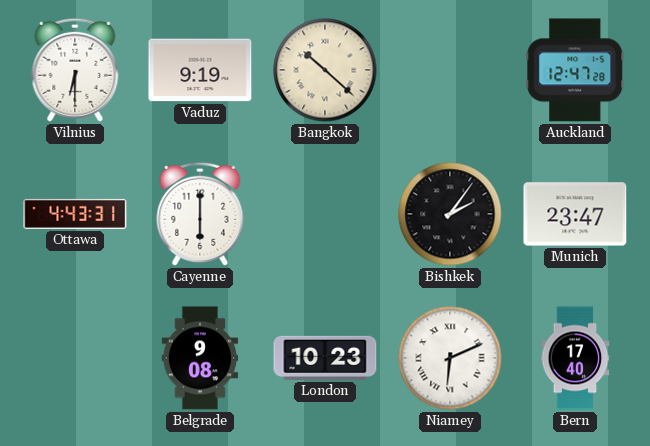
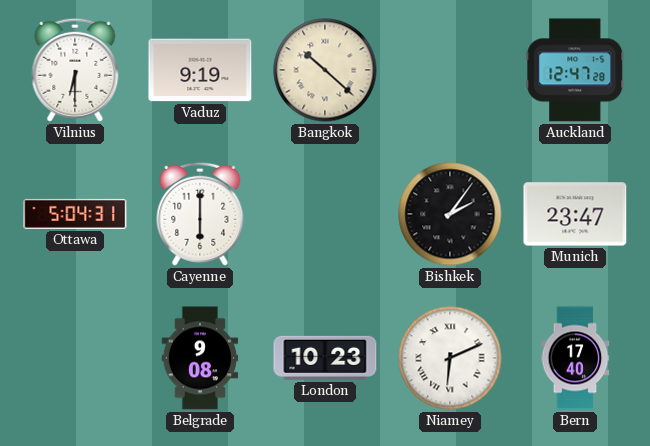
Ottawa: 4:43 -> 5:04
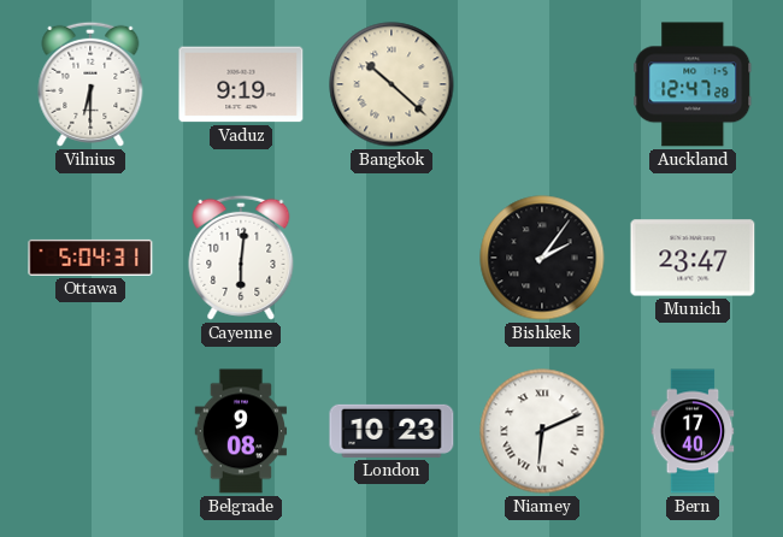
Cayenne: 6:00 -> 6:01
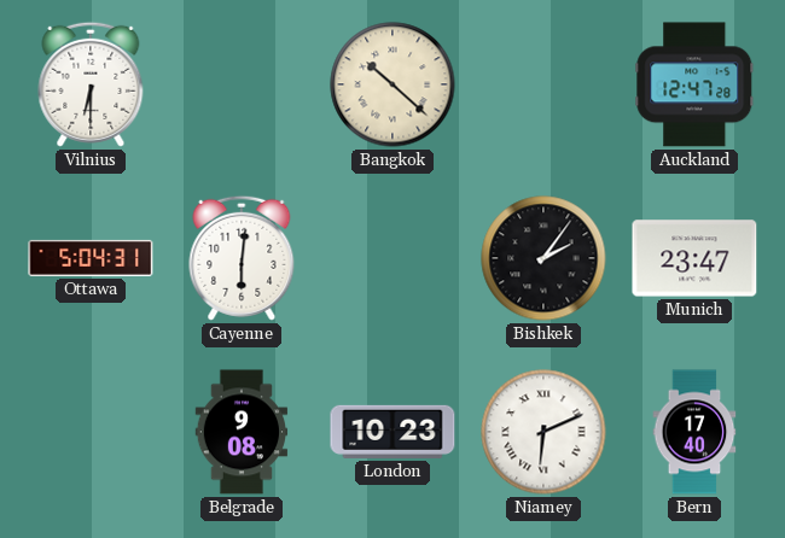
Vaduz: 9:19 -> none
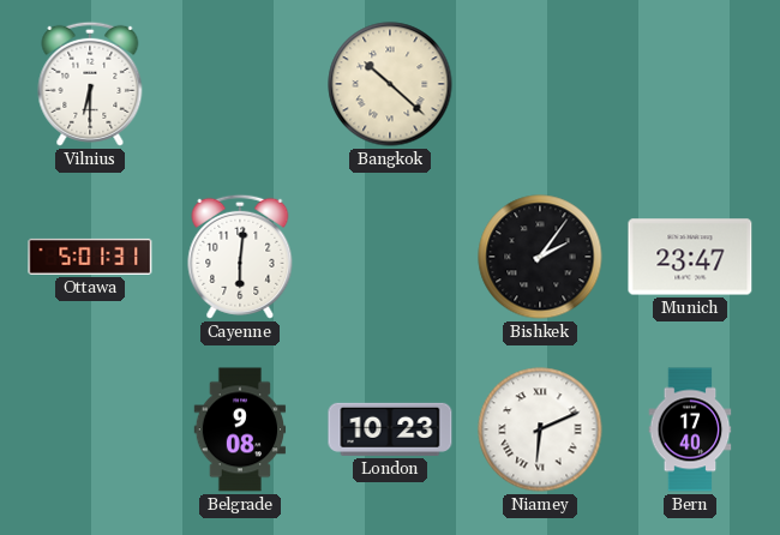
Auckland: 12:47 -> none
Ottawa: 5:04 -> 5:01
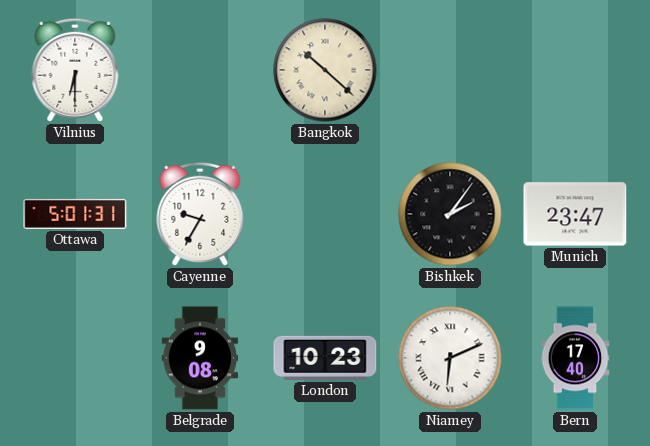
Cayenne: 6:01 -> 9:35
